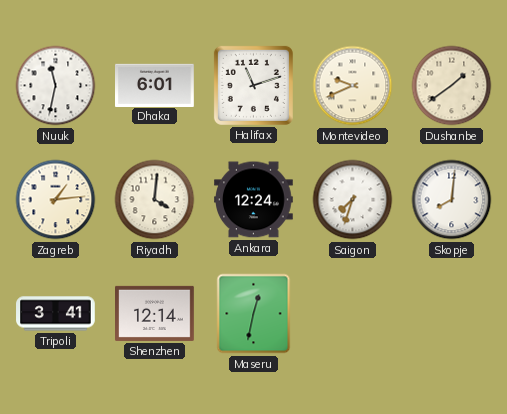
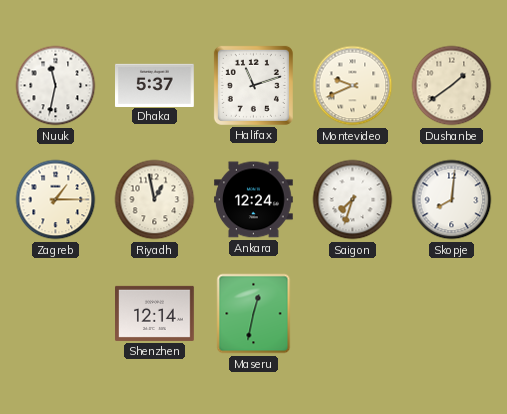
Dhaka: 6:01 -> 5:37
Zagreb: 1:14 -> 1:15
Riyadh: 4:01 -> 12:58
Tripoli: 3:41 -> none
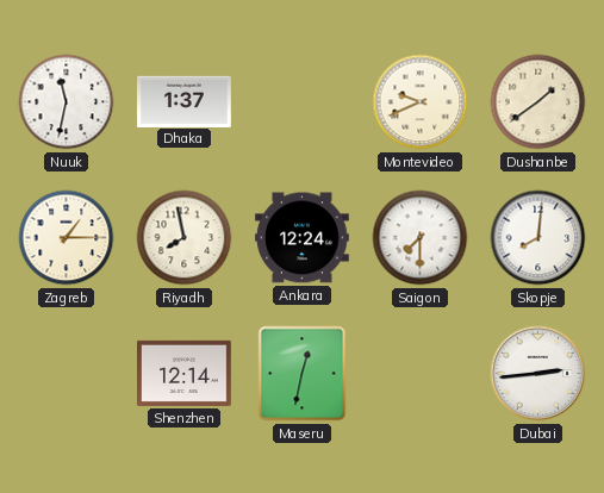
Dhaka: 5:37 -> 1:37
Halifax: 11:12 -> none
Riyadh: 12:58 -> 7:58
Saigon: 7:33 -> 7:30
Dubai: none -> 2:44
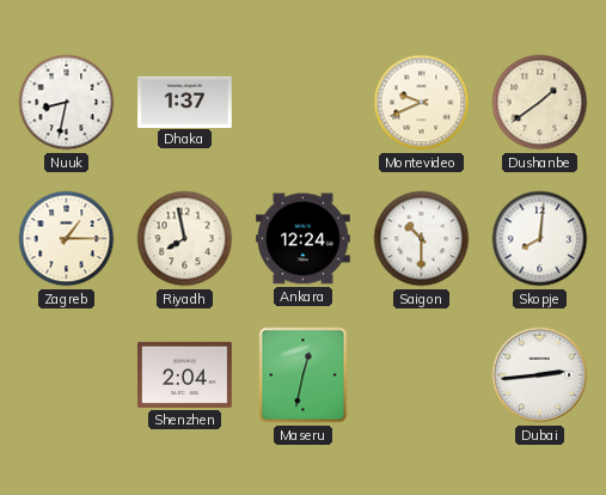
Nuuk: 11:32 -> 8:32
Saigon: 7:30 -> 10:30
Shenzhen: 12:14 -> 2:04
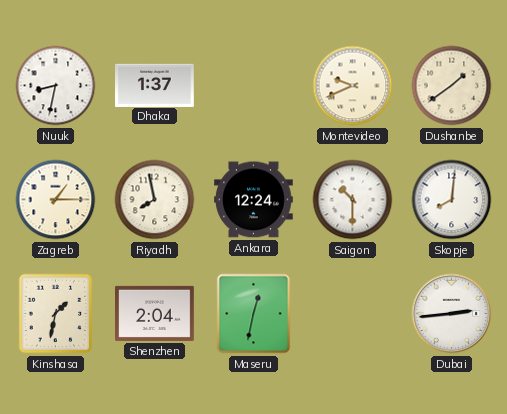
Kinshasa: none -> 1:32
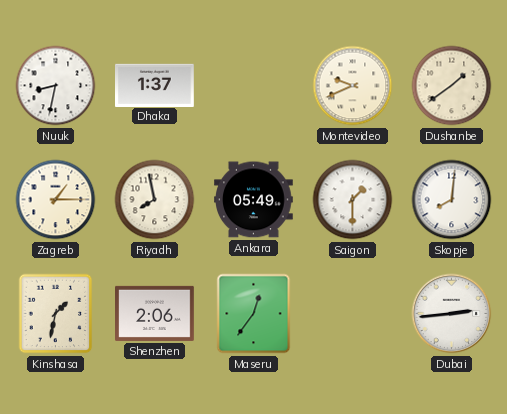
Ankara: 12:24 -> 05:49
Saigon: 10:30 -> 1:30
Shenzhen: 2:04 -> 2:06
Maseru: 12:32 -> 12:36
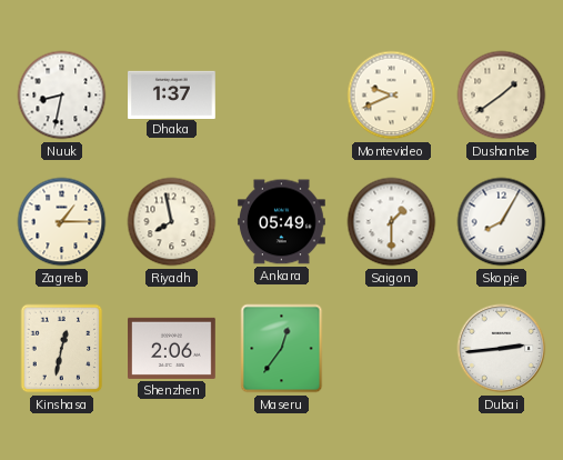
Skopje: 8:01 -> 8:05
Kinshasa: 1:32 -> 12:32
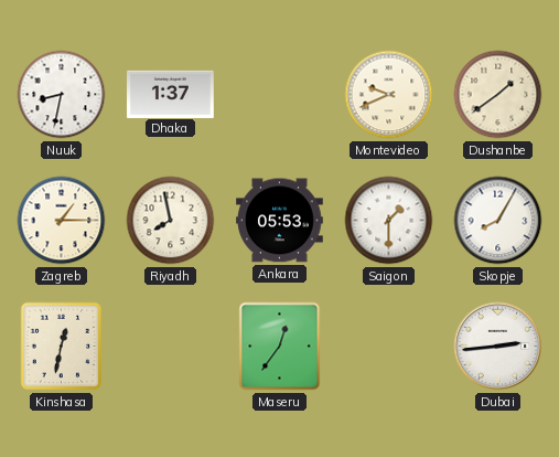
Ankara: 05:49 -> 05:53
Shenzhen: 2:06 -> none
